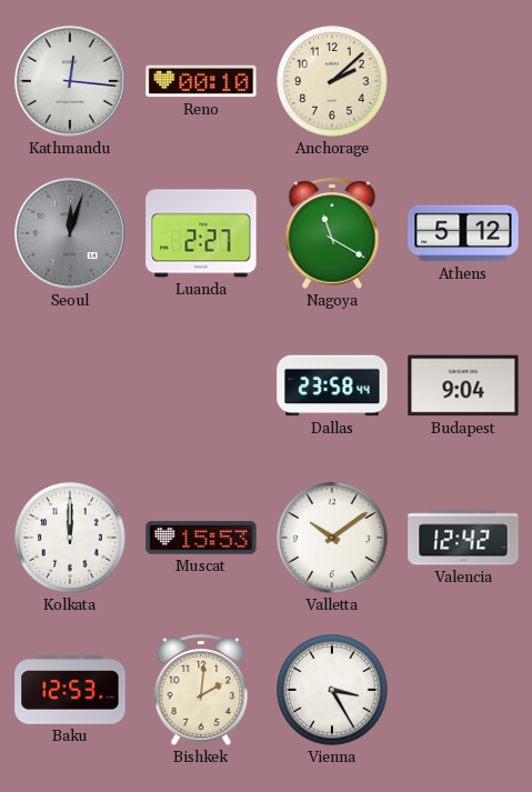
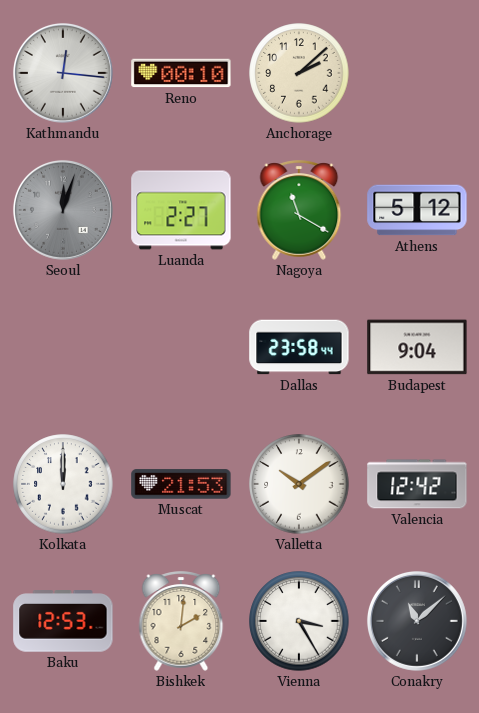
Muscat: 15:53 -> 21:53
Conakry: none -> 11:08
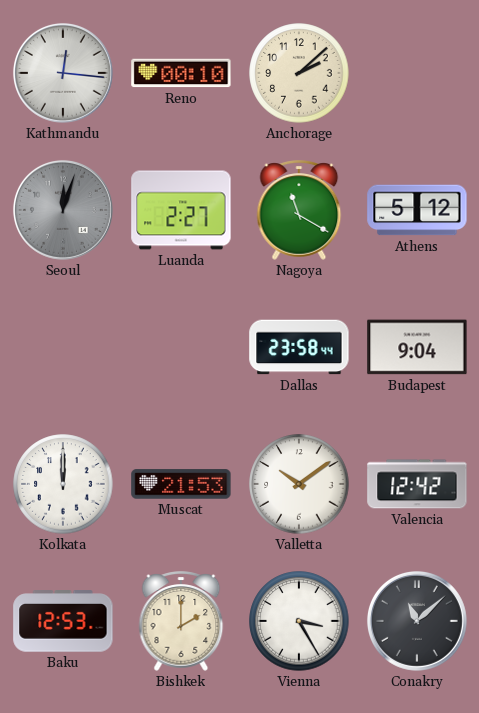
Bishkek: 2:01 -> 2:00
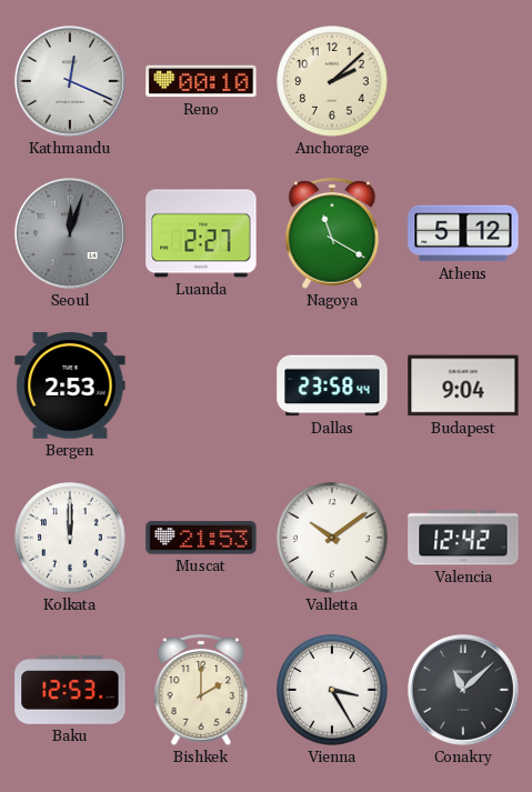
Kathmandu: 12:16 -> 12:19
Bergen: none -> 2:53
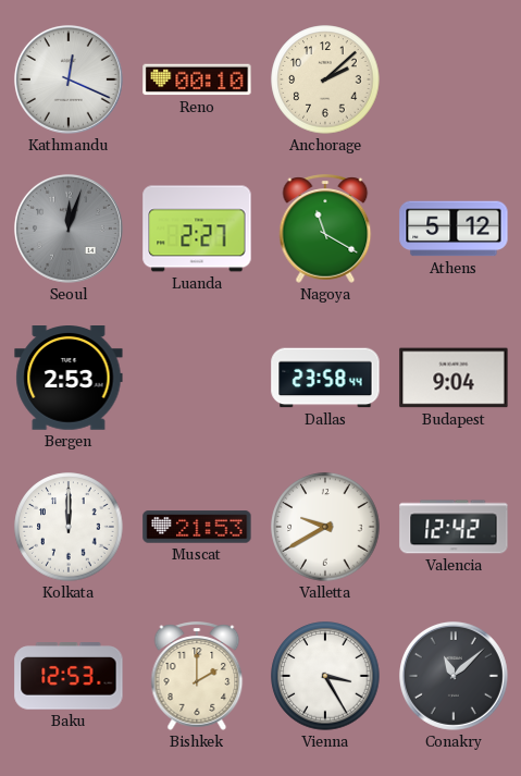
Valletta: 10:09 -> 9:40
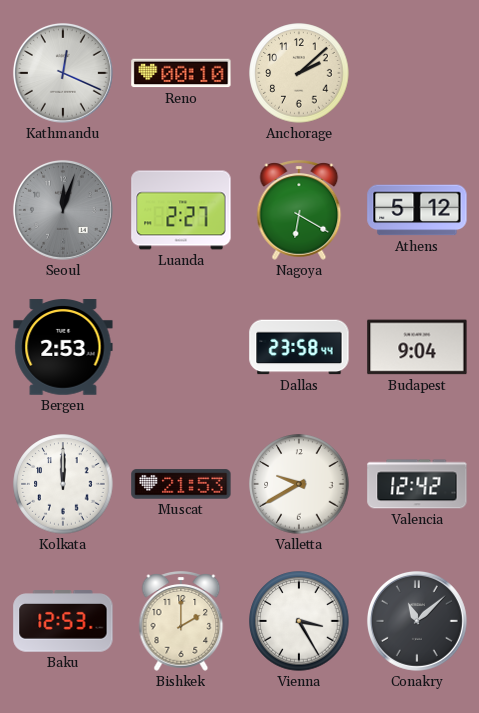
Nagoya: 11:20 -> 6:20
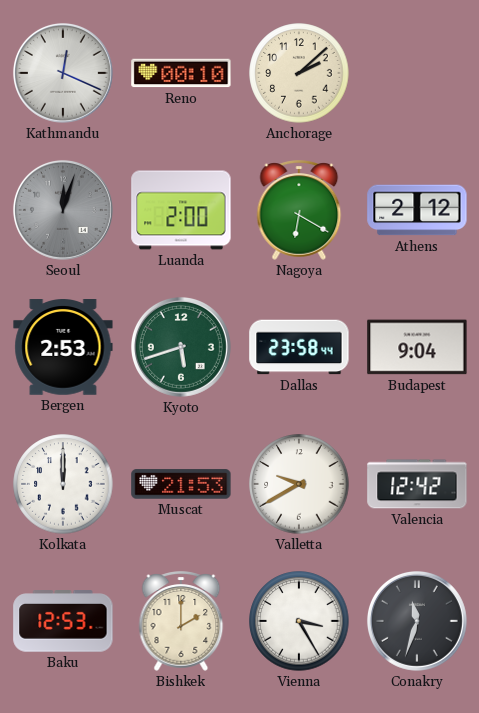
Luanda: 2:27 -> 2:00
Athens: 5:12 -> 2:12
Kyoto: none -> 5:42
Conakry: 11:08 -> 11:33
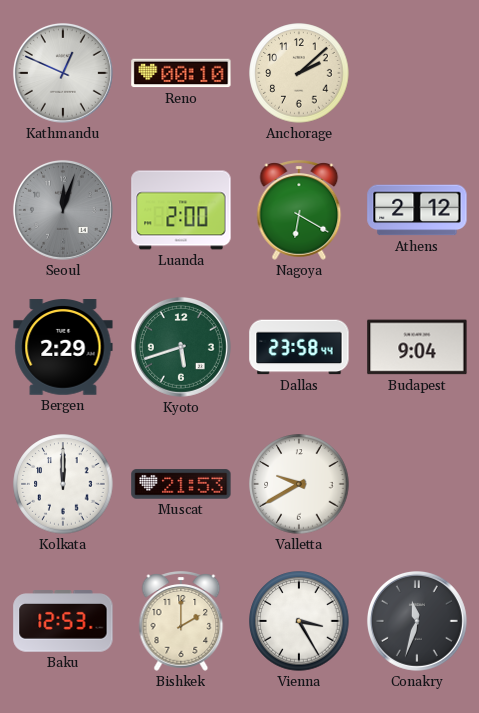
Kathmandu: 12:19 -> 12:49
Bergen: 2:53 -> 2:29
Valencia: 12:42 -> none
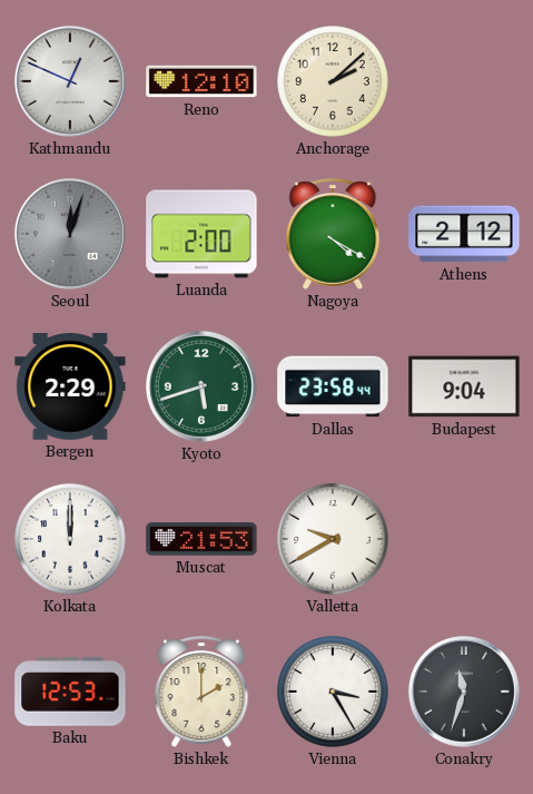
Reno: 00:10 -> 12:10
Nagoya: 6:20 -> 4:20
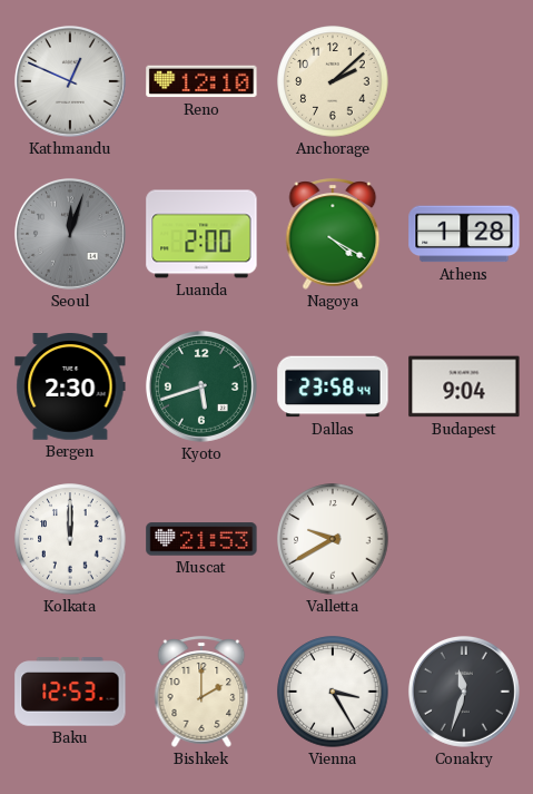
Athens: 2:12 -> 1:28
Bergen: 2:29 -> 2:30
